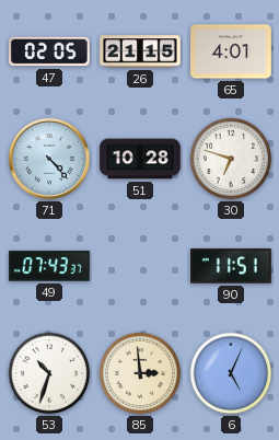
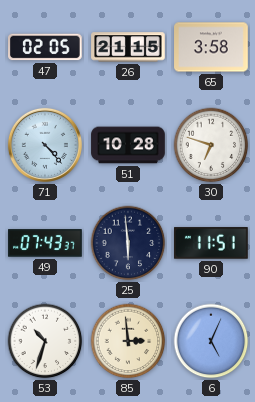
65: 4:01 -> 3:58
25: none -> 5:59
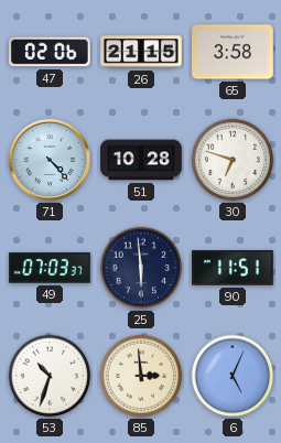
47: 02:05 -> 02:06
49: 07:43 -> 07:03
